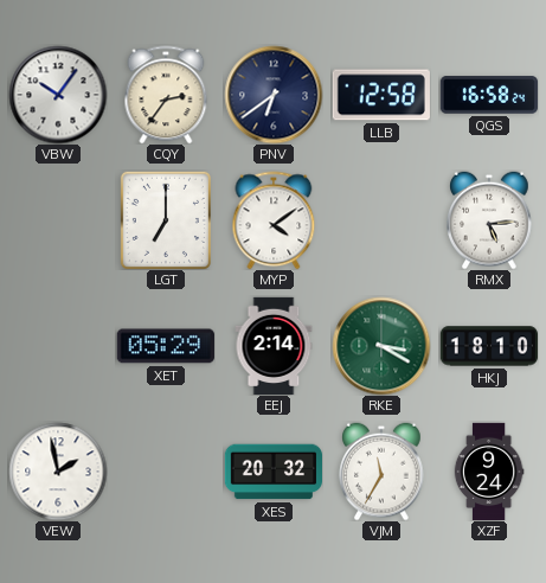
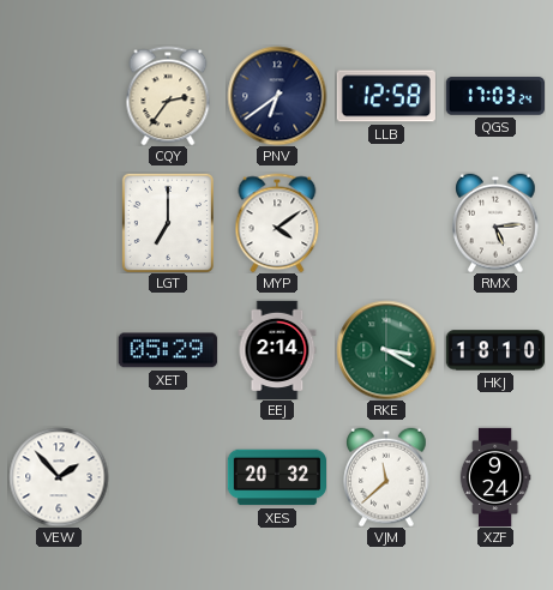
VBW: 10:06 -> none
QGS: 16:58 -> 17:03
VEW: 1:58 -> 1:53
VJM: 11:35 -> 11:38
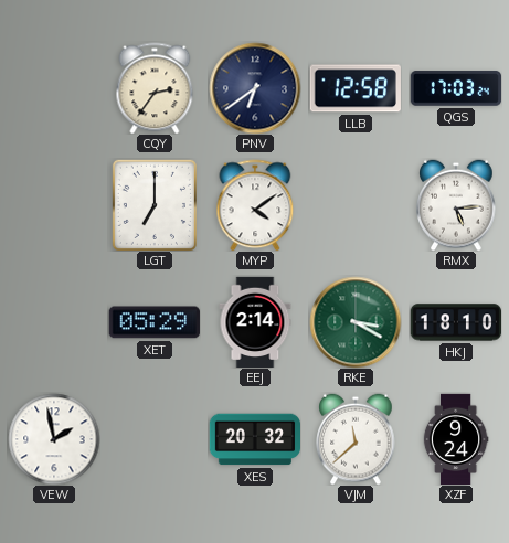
VEW: 1:53 -> 1:58
